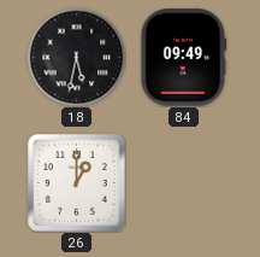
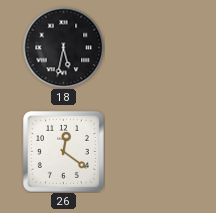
84: 09:49 -> none
26: 1:00 -> 12:21
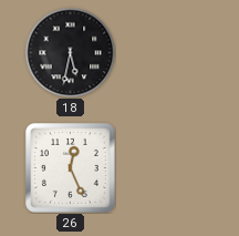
26: 12:21 -> 12:26
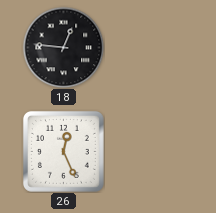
18: 5:32 -> 12:46
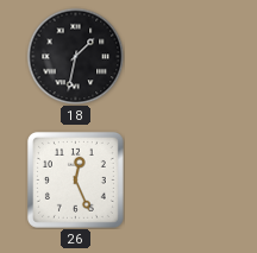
18: 12:46 -> 1:32
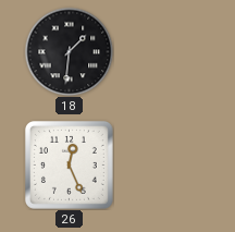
18: 1:32 -> 1:31
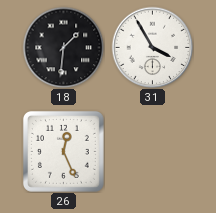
31: none -> 3:55
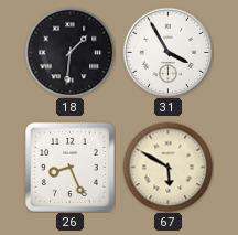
26: 12:26 -> 8:26
67: none -> 5:50
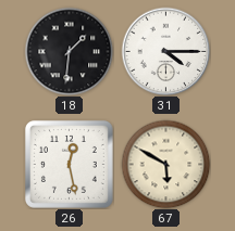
31: 3:55 -> 4:15
26: 8:26 -> 12:28
